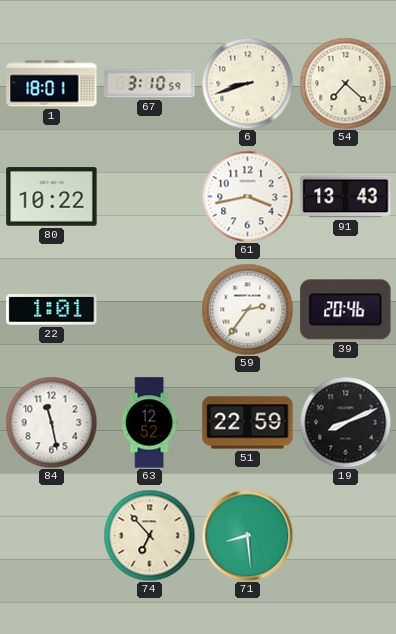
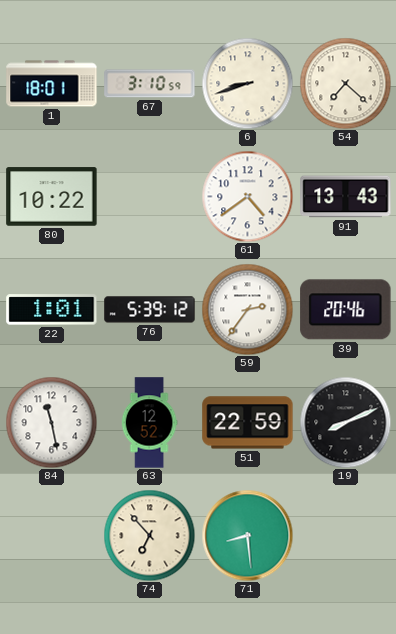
61: 3:43 -> 4:39
76: none -> 5:39
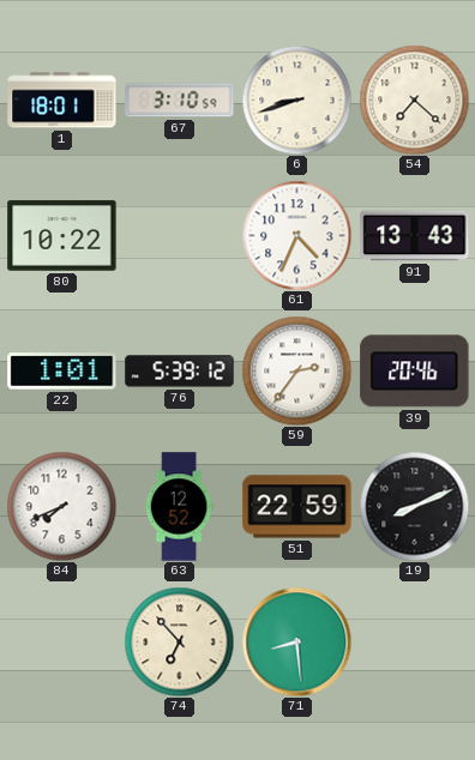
61: 4:39 -> 4:34
84: 11:28 -> 7:41
